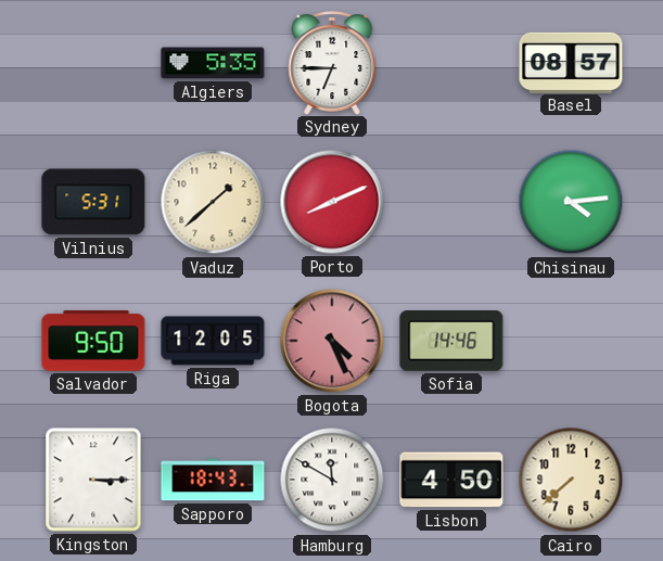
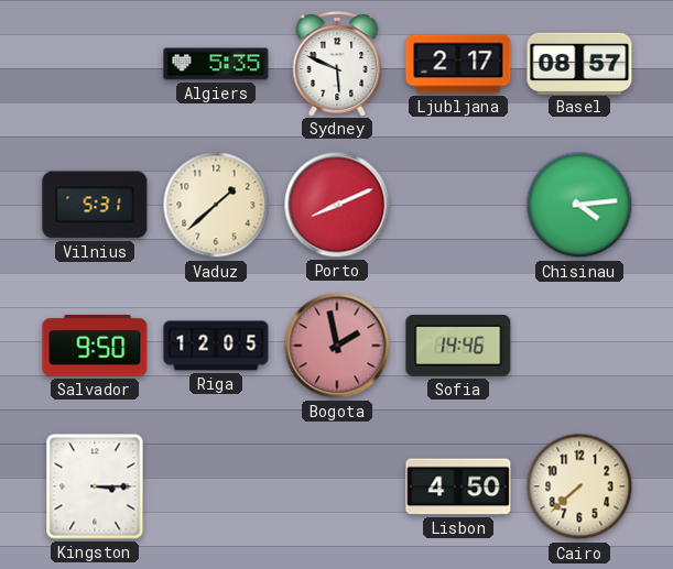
Sydney: 6:45 -> 5:49
Ljubljana: none -> 2:17
Bogota: 4:26 -> 1:58
Sapporo: 18:43 -> none
Hamburg: 11:50 -> none
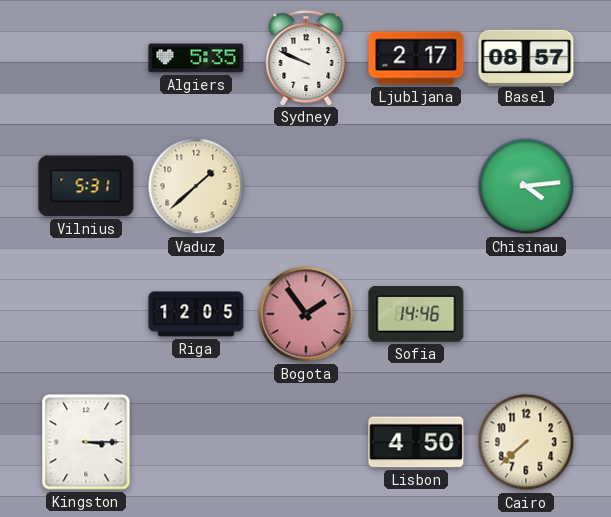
Sydney: 5:49 -> 9:49
Porto: 8:11 -> none
Salvador: 9:50 -> none
Bogota: 1:58 -> 1:54
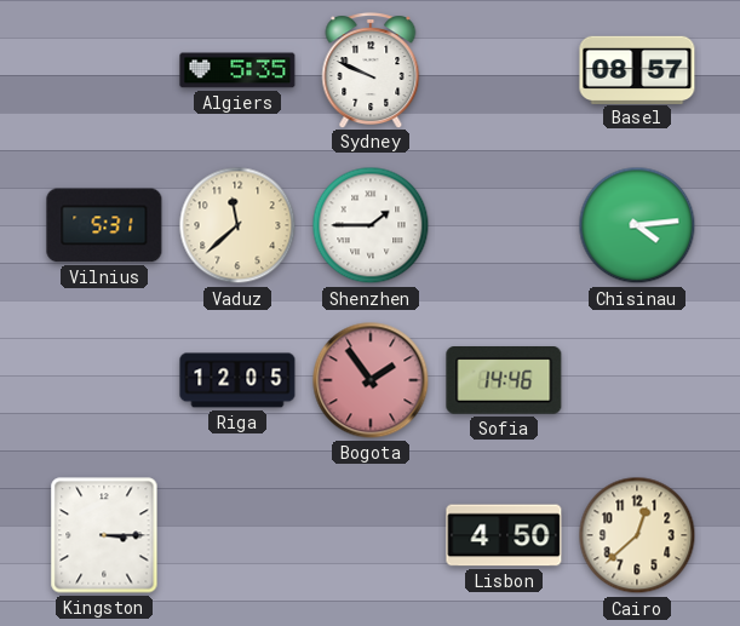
Ljubljana: 2:17 -> none
Vaduz: 1:38 -> 11:38
Shenzhen: none -> 1:45
Cairo: 7:38 -> 12:38
